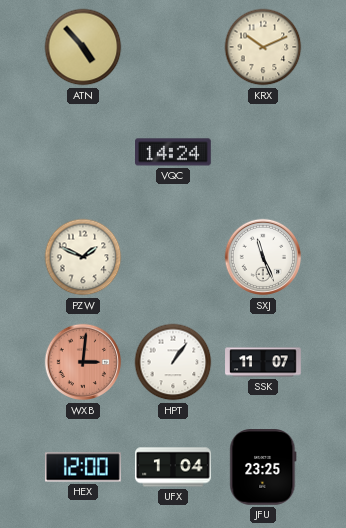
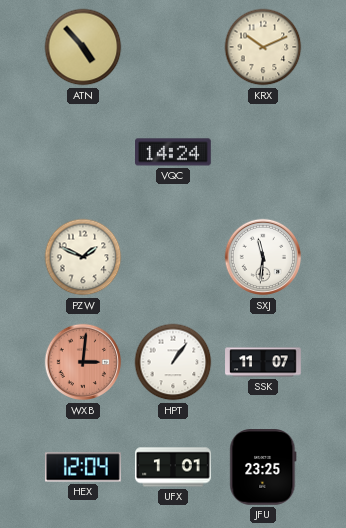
SXJ: 11:26 -> 11:31
HEX: 12:00 -> 12:04
UFX: 1:04 -> 1:01
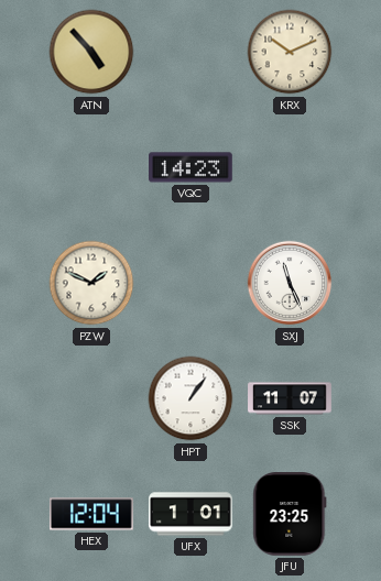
VQC: 14:24 -> 14:23
SXJ: 11:31 -> 11:26
WXB: 3:01 -> none
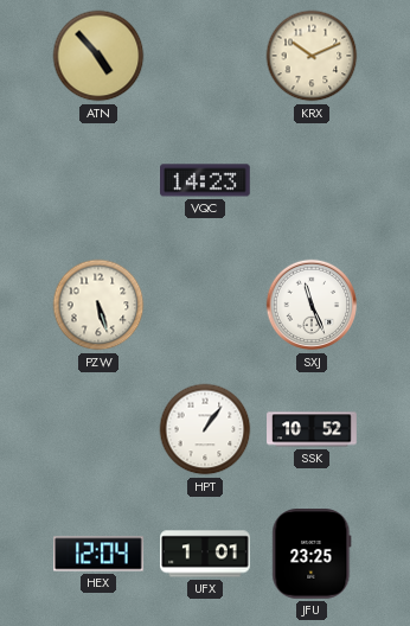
PZW: 1:49 -> 5:27
SSK: 11:07 -> 10:52
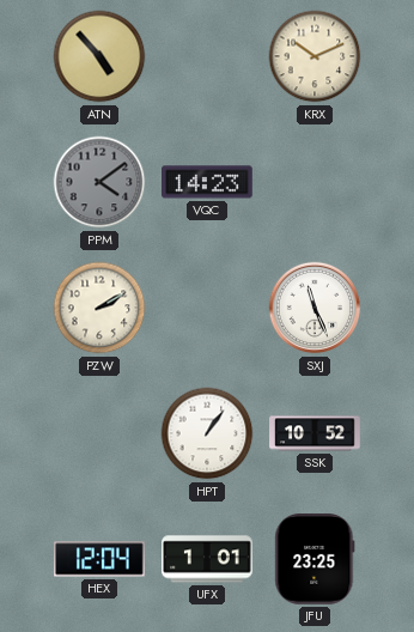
PPM: none -> 4:09
PZW: 5:27 -> 2:10
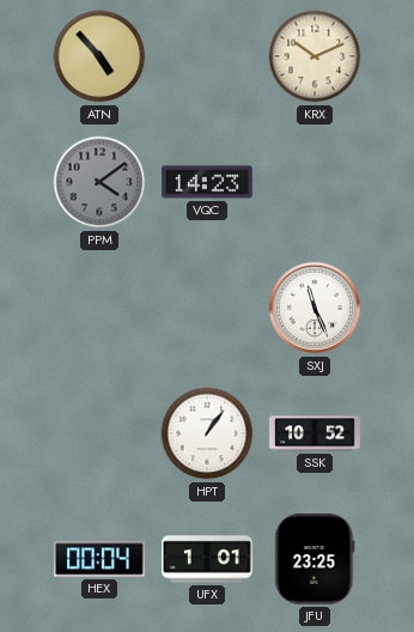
PZW: 2:10 -> none
HEX: 12:04 -> 00:04
